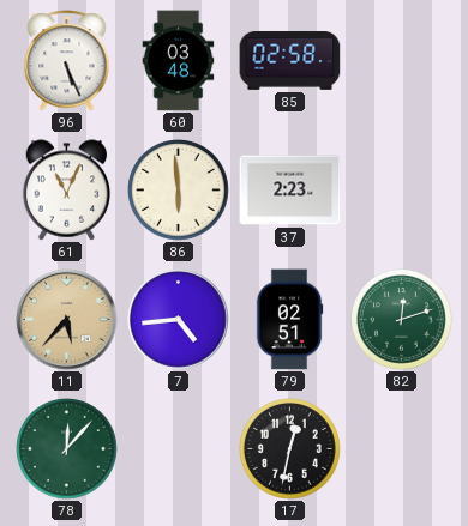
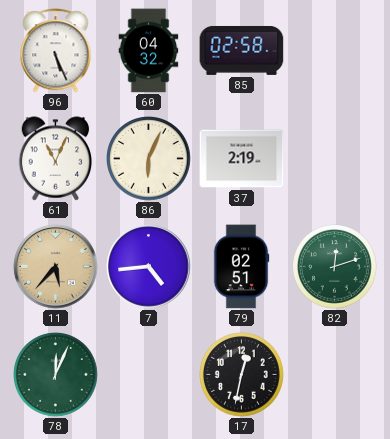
60: 03:48 -> 04:32
86: 5:59 -> 6:04
37: 2:23 -> 2:19
78: 12:07 -> 12:04
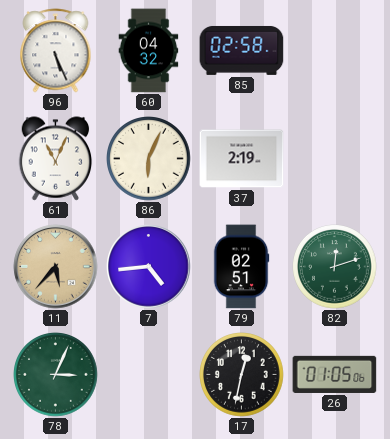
78: 12:04 -> 3:04
26: none -> 01:05
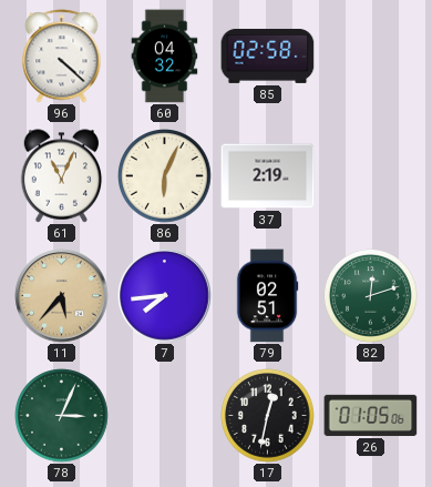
96: 5:26 -> 4:22
7: 4:44 -> 7:44
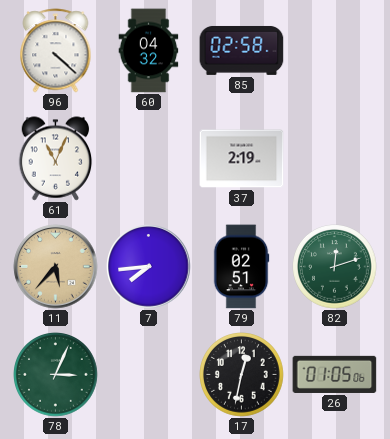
86: 6:04 -> none
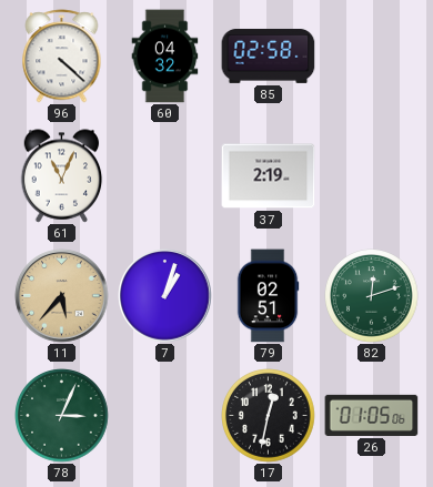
7: 7:44 -> 1:03
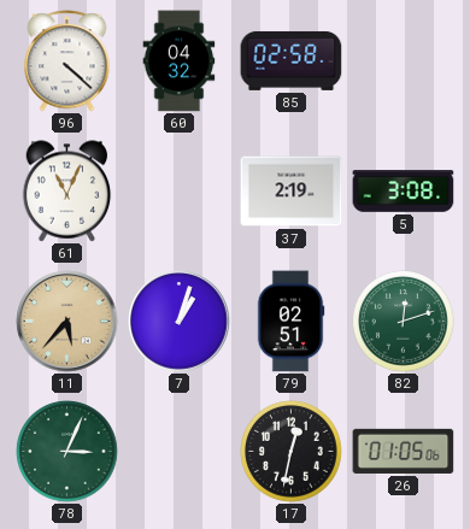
5: none -> 3:08
